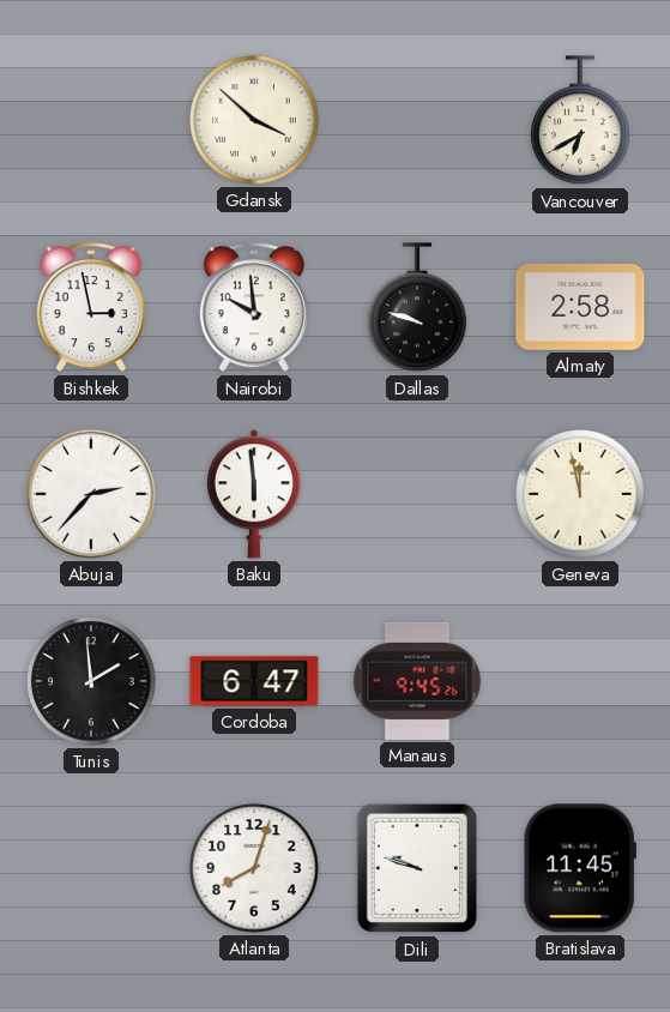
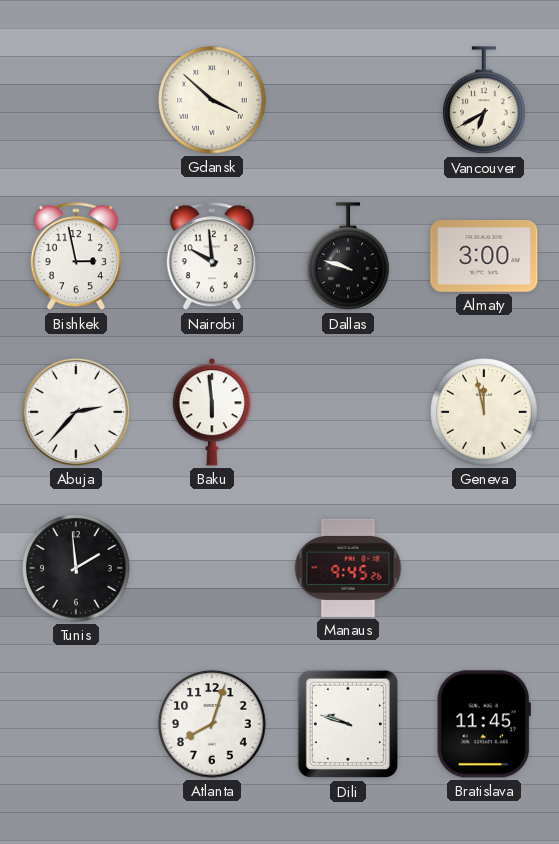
Almaty: 2:58 -> 3:00
Cordoba: 6:47 -> none
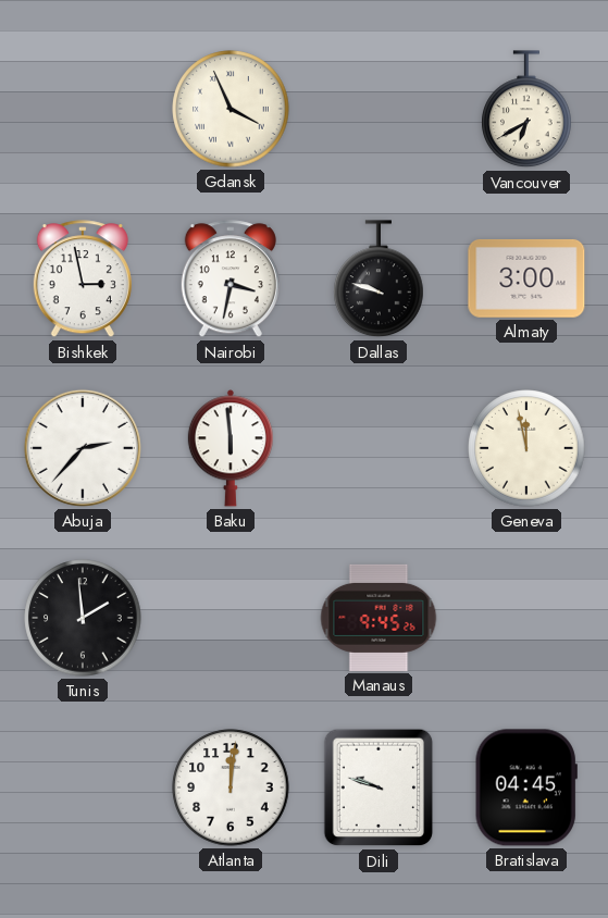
Gdansk: 3:52 -> 3:56
Nairobi: 9:59 -> 3:32
Atlanta: 8:03 -> 12:01
Bratislava: 11:45 -> 04:45
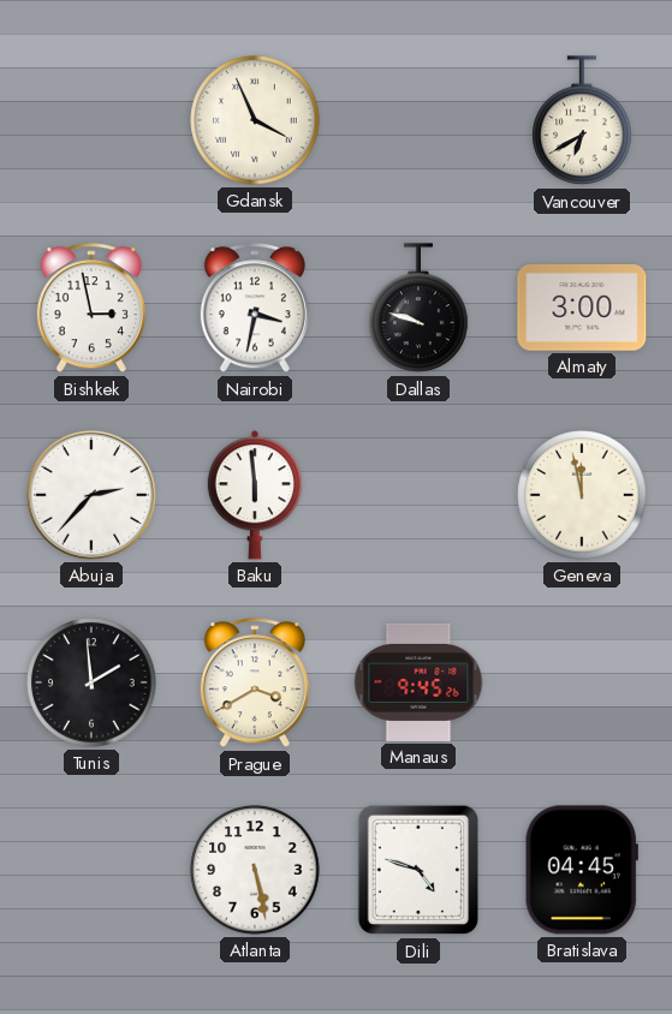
Prague: none -> 3:40
Atlanta: 12:01 -> 5:28
Dili: 9:48 -> 4:48
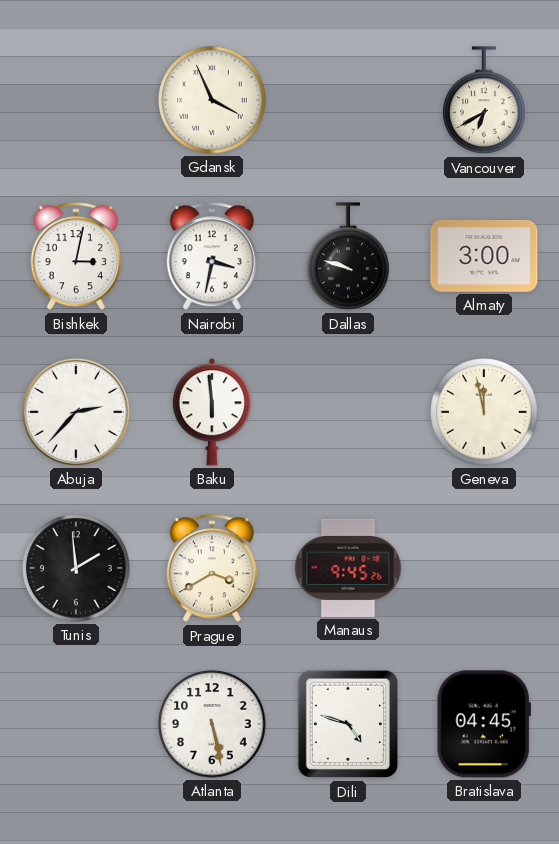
Bishkek: 2:58 -> 3:02
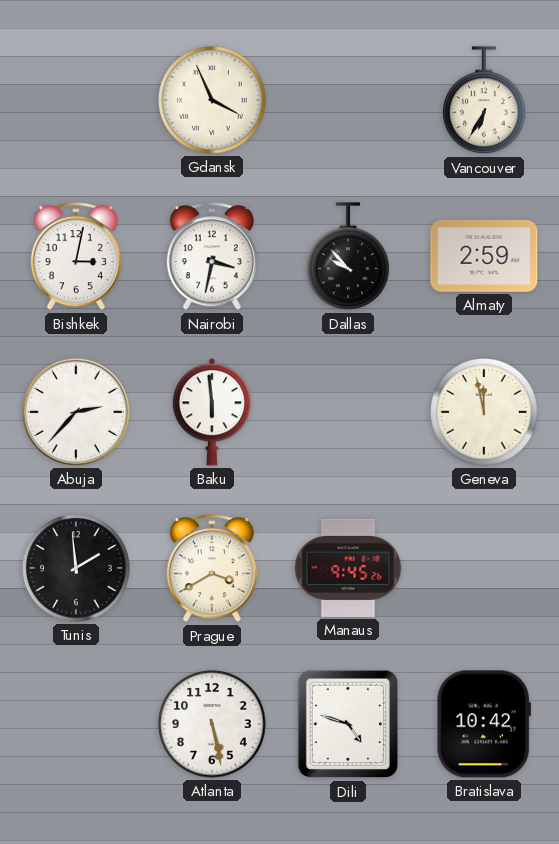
Vancouver: 6:40 -> 6:35
Dallas: 9:48 -> 9:53
Almaty: 3:00 -> 2:59
Bratislava: 04:45 -> 10:42
